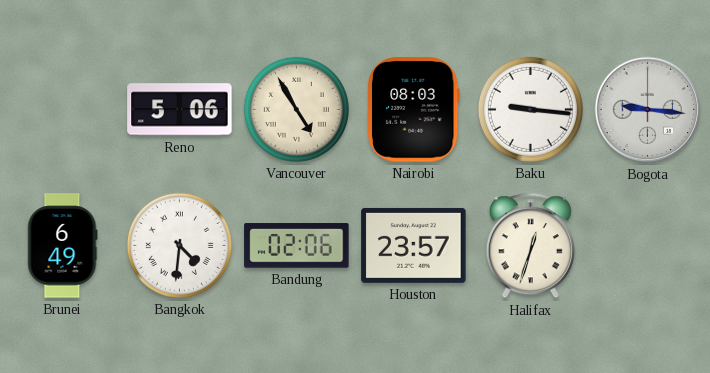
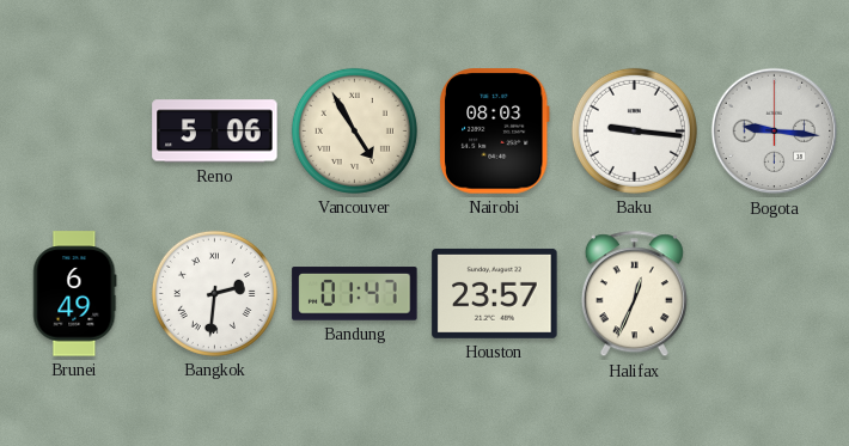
Bangkok: 4:31 -> 2:31
Bandung: 02:06 -> 01:47
Halifax: 12:33 -> 12:34
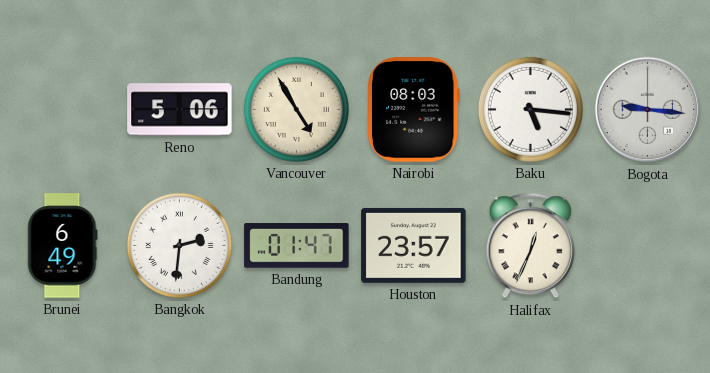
Baku: 9:16 -> 5:16
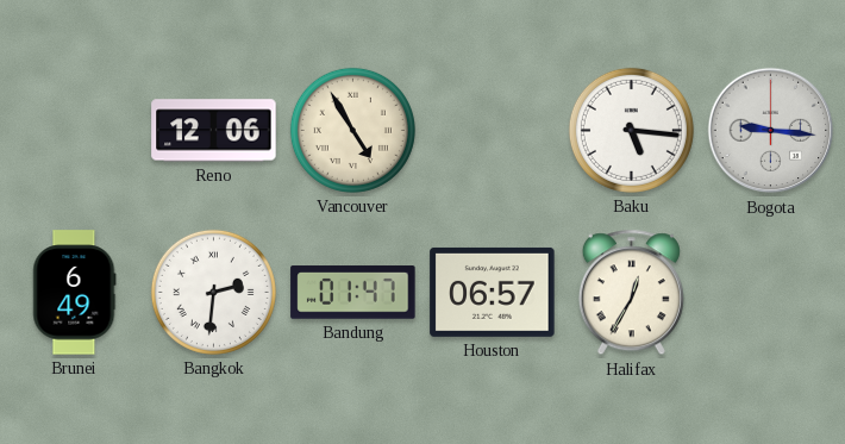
Reno: 5:06 -> 12:06
Nairobi: 08:03 -> none
Houston: 23:57 -> 06:57
Halifax: 12:34 -> 12:35
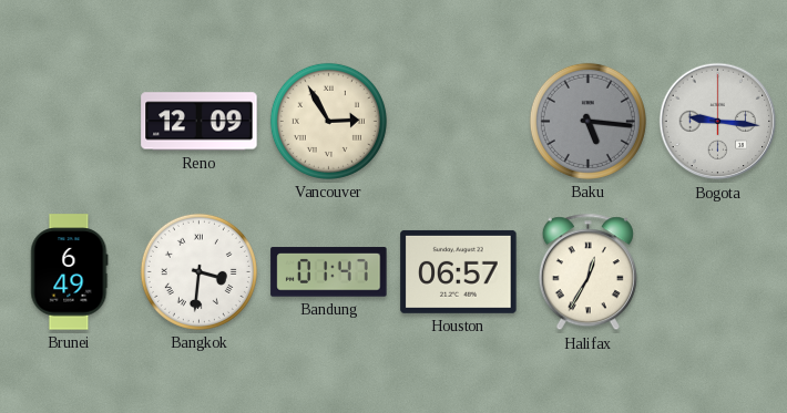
Reno: 12:06 -> 12:09
Vancouver: 4:55 -> 2:55
Baku dial: white -> grey
Bangkok: 2:31 -> 3:31
